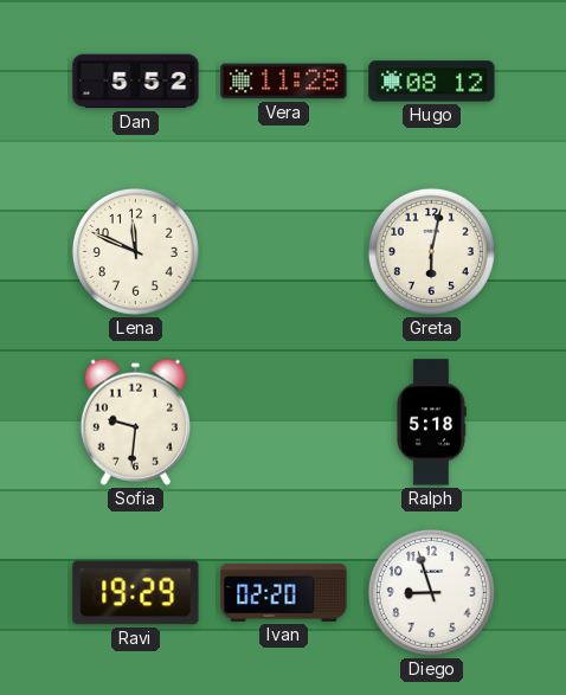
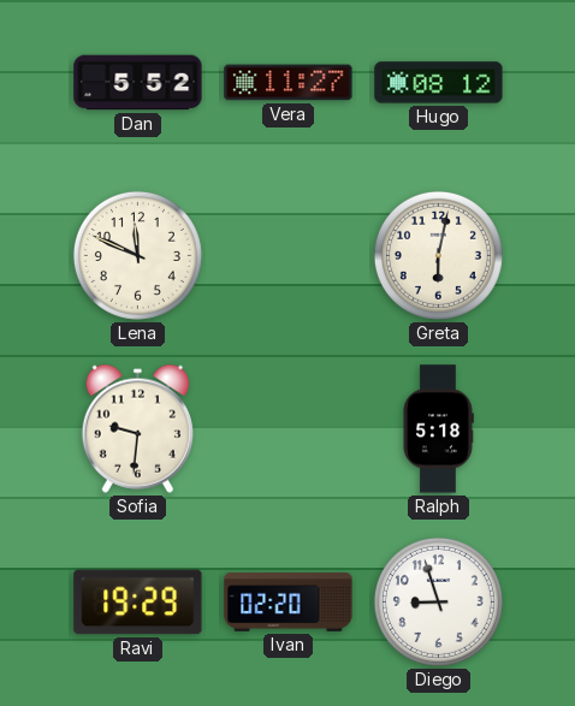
Vera: 11:28 -> 11:27
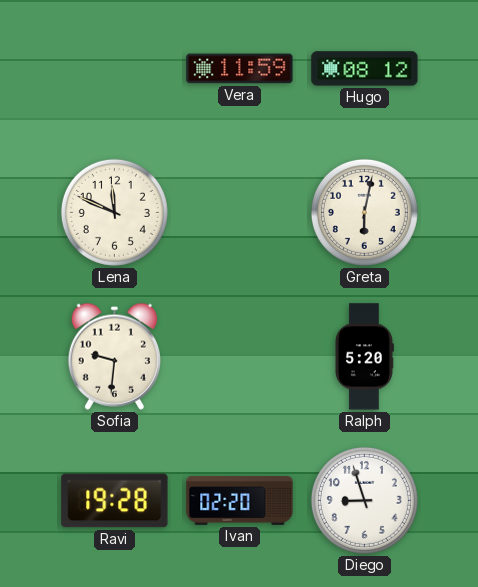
Dan: 5:52 -> none
Vera: 11:27 -> 11:59
Ralph: 5:18 -> 5:20
Ravi: 19:29 -> 19:28
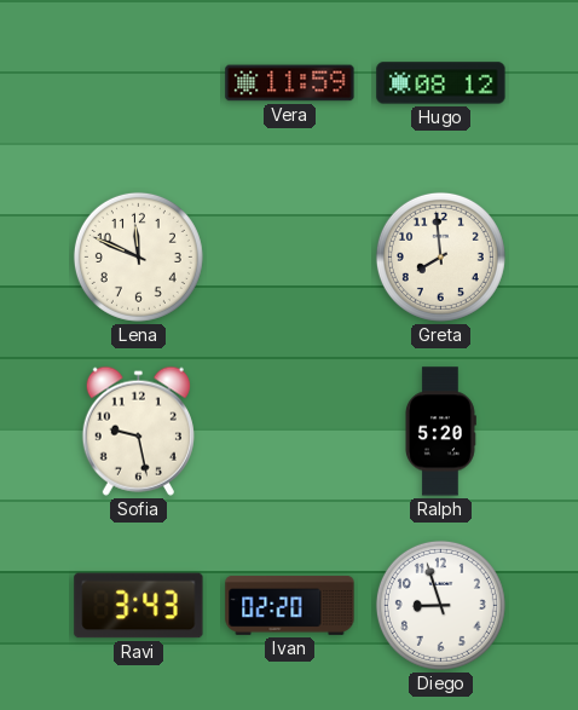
Greta: 6:02 -> 7:59
Sofia: 9:31 -> 9:28
Ravi: 19:28 -> 3:43
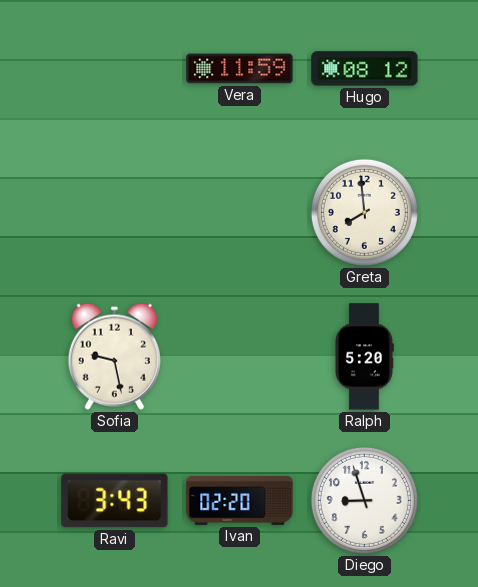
Lena: 11:49 -> none
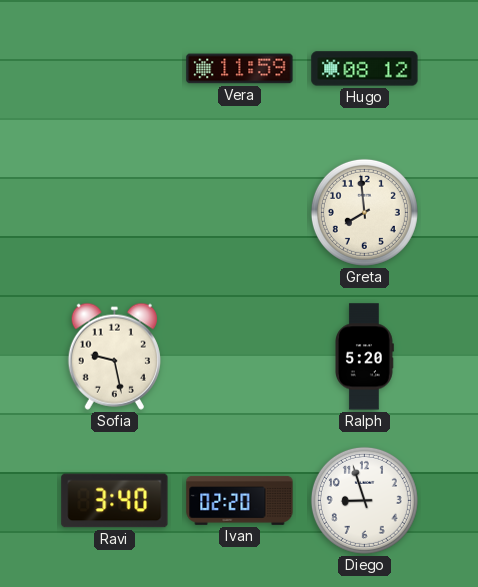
Ravi: 3:43 -> 3:40
